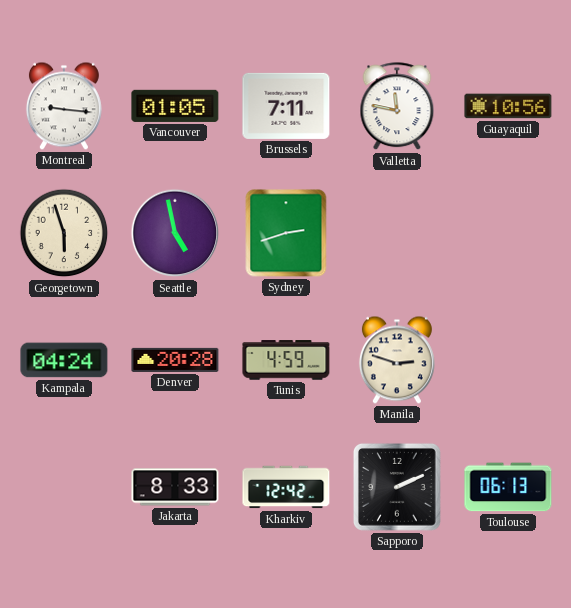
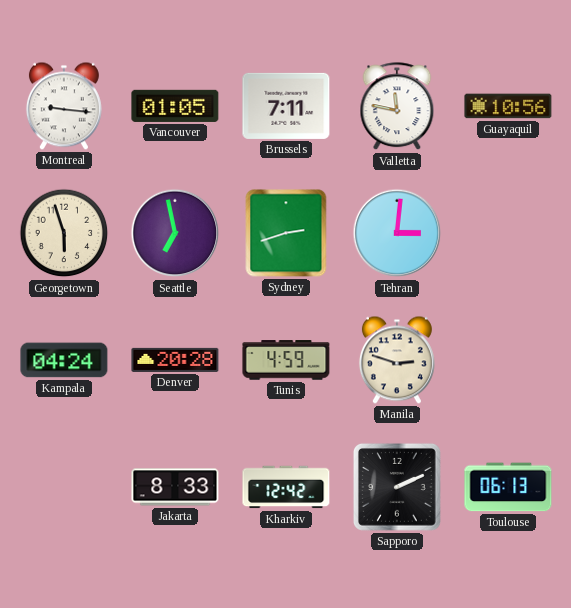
Seattle: 4:58 -> 6:58
Tehran: none -> 3:01
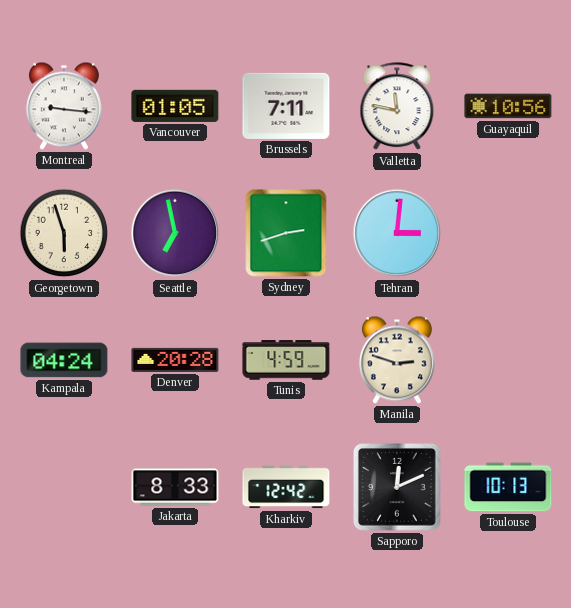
Sapporo: 2:11 -> 12:11
Toulouse: 06:13 -> 10:13
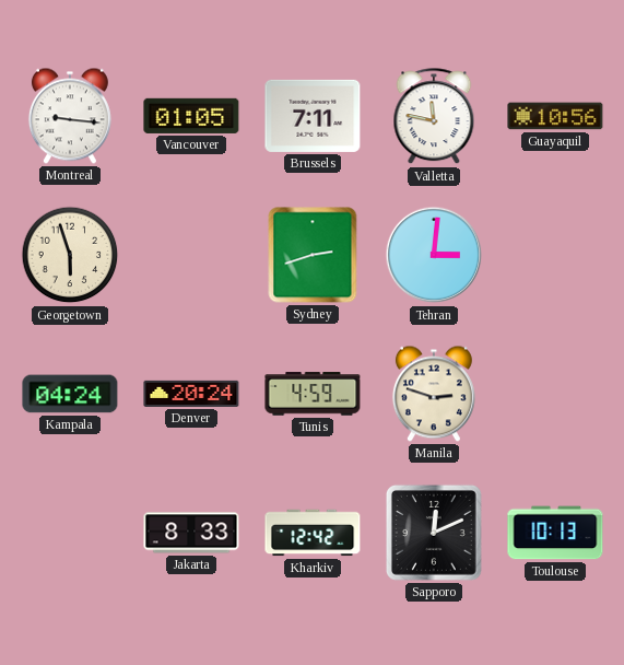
Seattle: 6:58 -> none
Denver: 20:28 -> 20:24
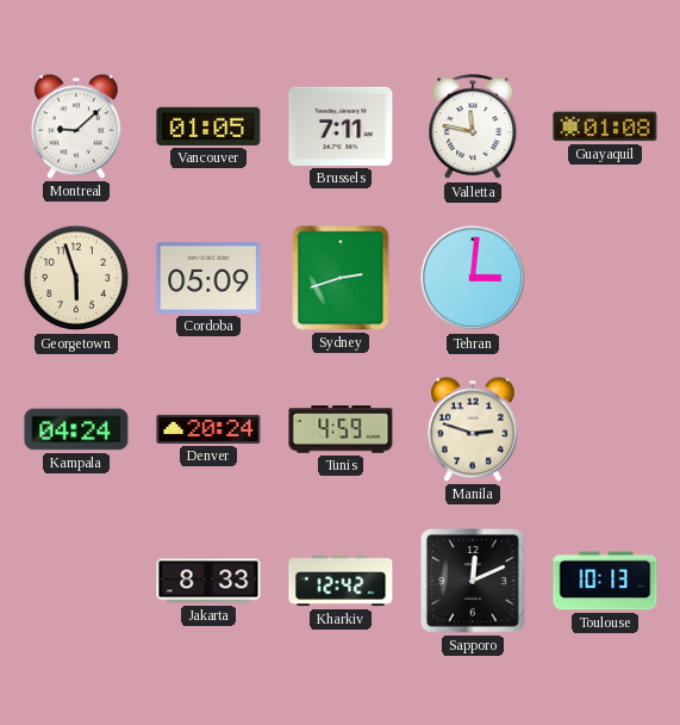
Montreal: 9:16 -> 9:08
Guayaquil: 10:56 -> 01:08
Cordoba: none -> 05:09
